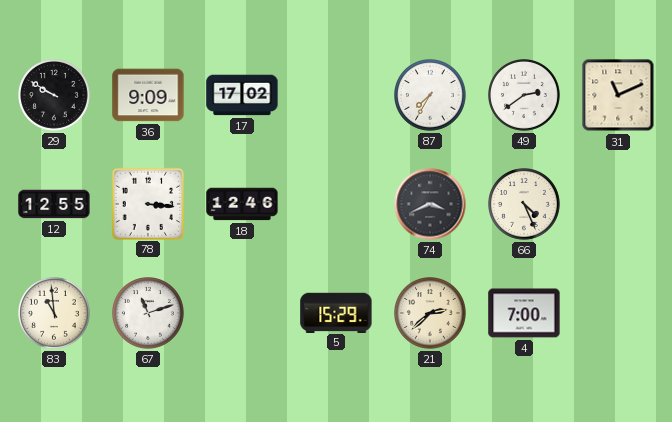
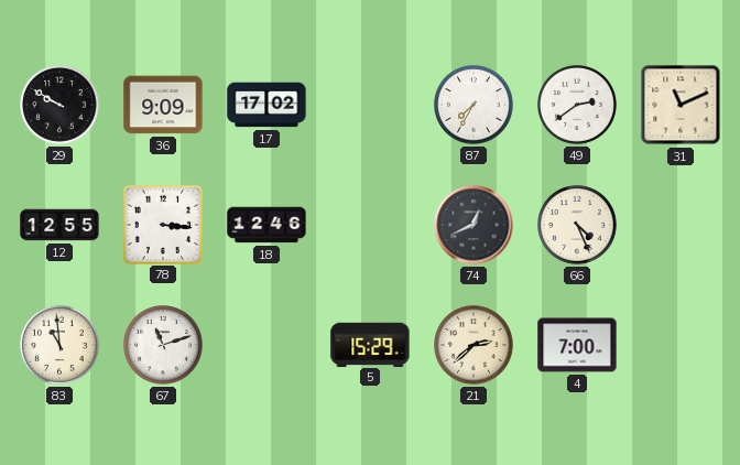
74: 3:41 -> 12:41
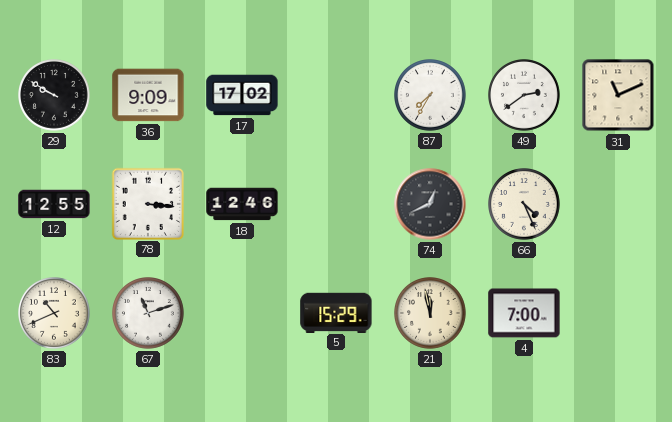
83: 10:59 -> 10:41
21: 2:38 -> 11:58
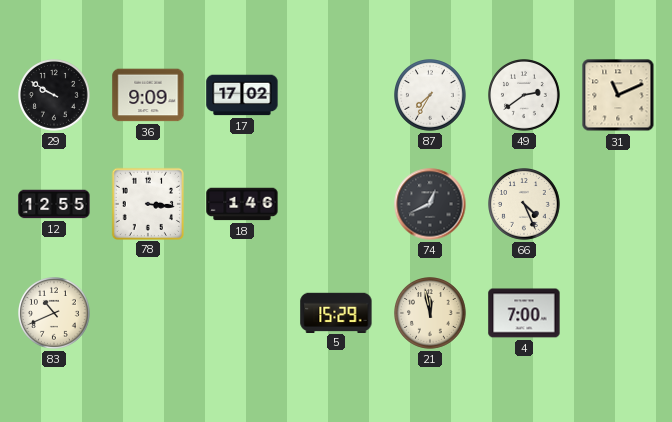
18: 12:46 -> 1:46
67: 11:12 -> none
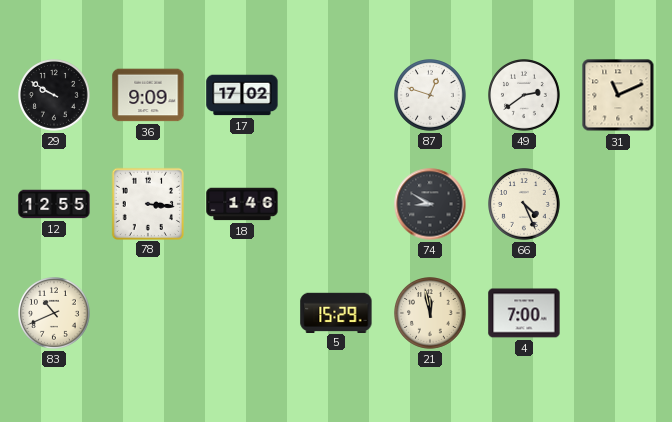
87: 7:35 -> 12:48
74: 12:41 -> 8:50
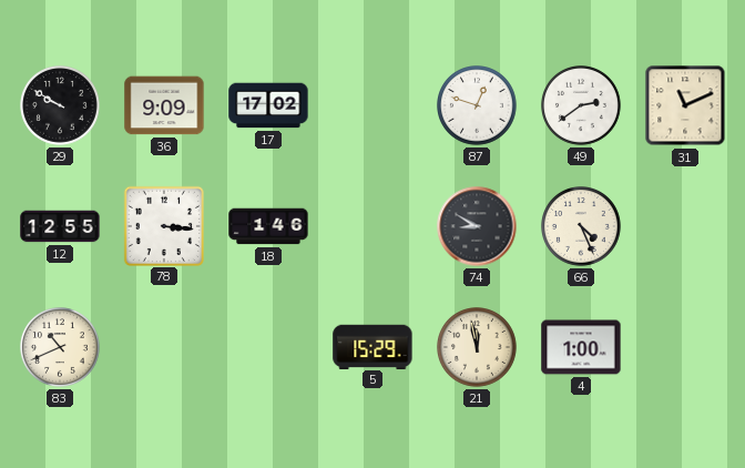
4: 7:00 -> 1:00
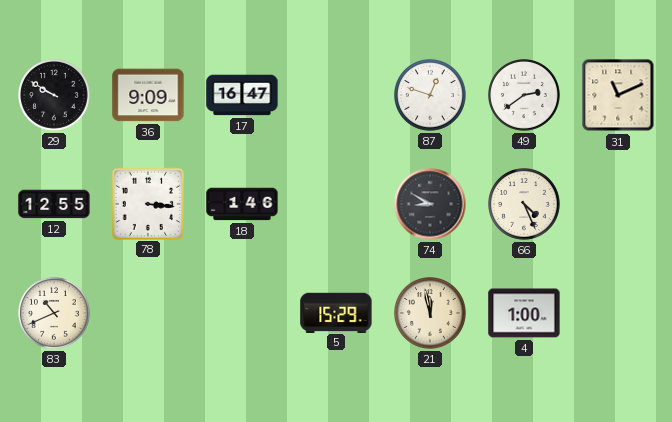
17: 17:02 -> 16:47
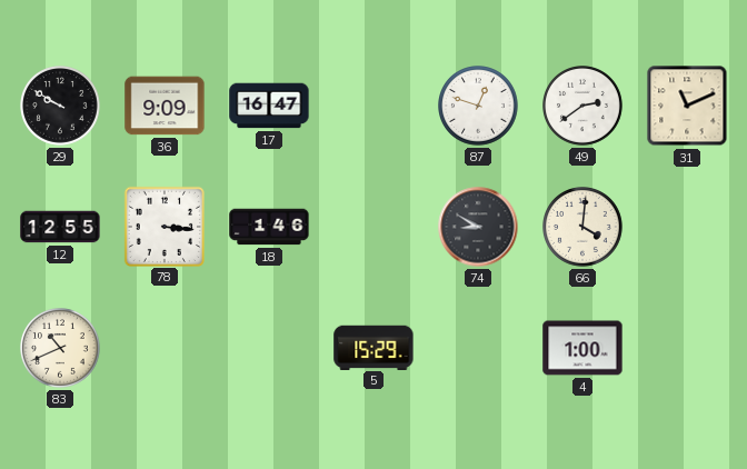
66: 4:26 -> 4:01
21: 11:58 -> none
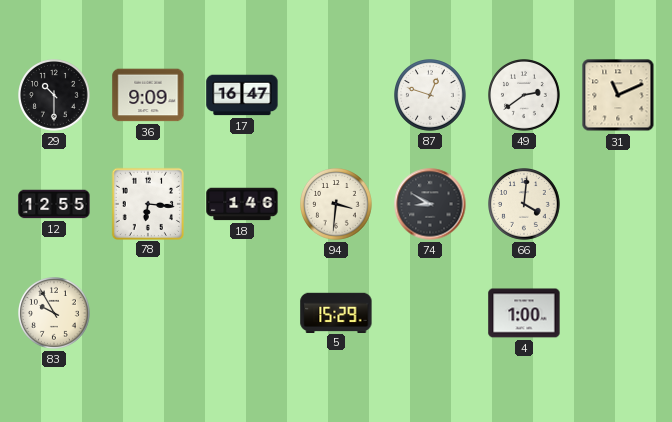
29: 9:50 -> 10:30
78: 3:16 -> 6:16
94: none -> 3:31
83: 10:41 -> 9:55
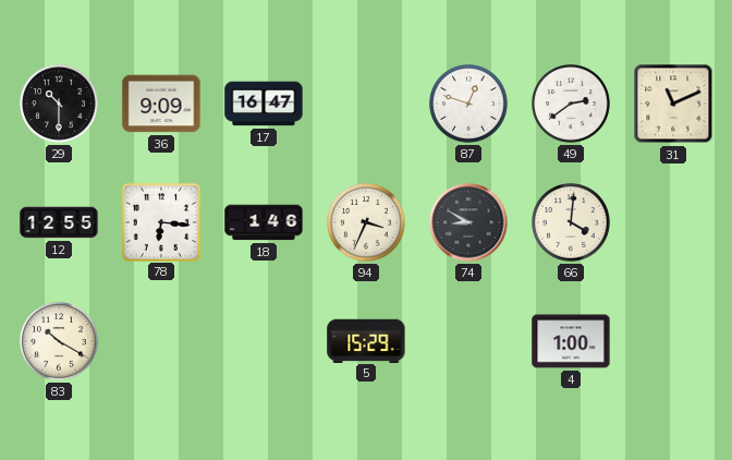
94: 3:31 -> 3:34
83: 9:55 -> 10:20
